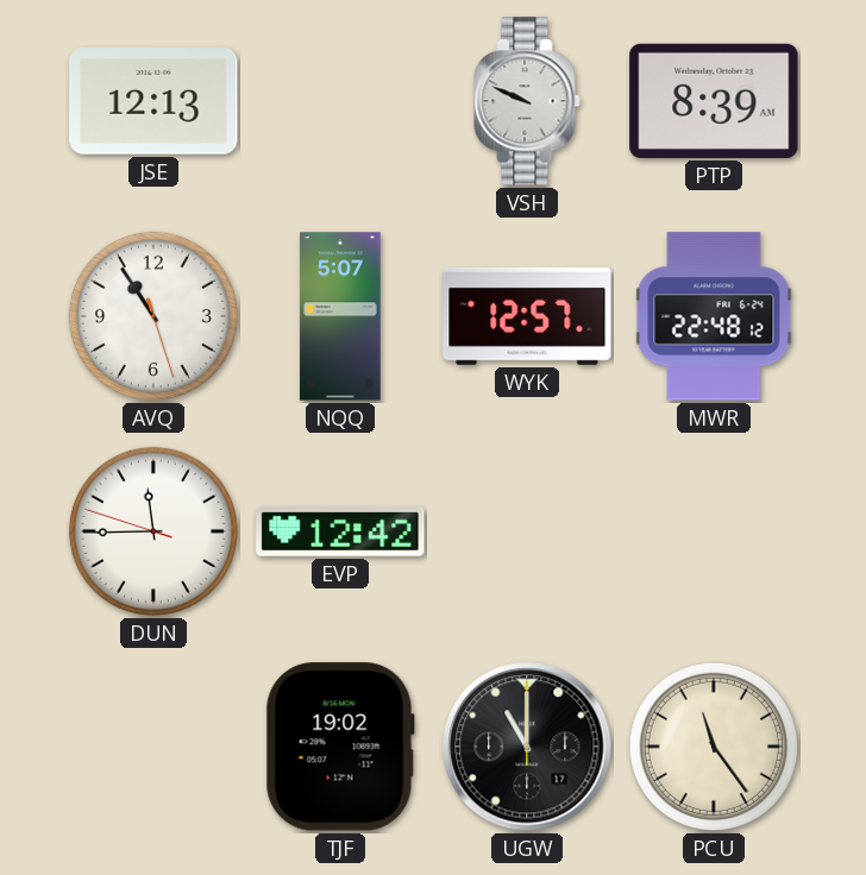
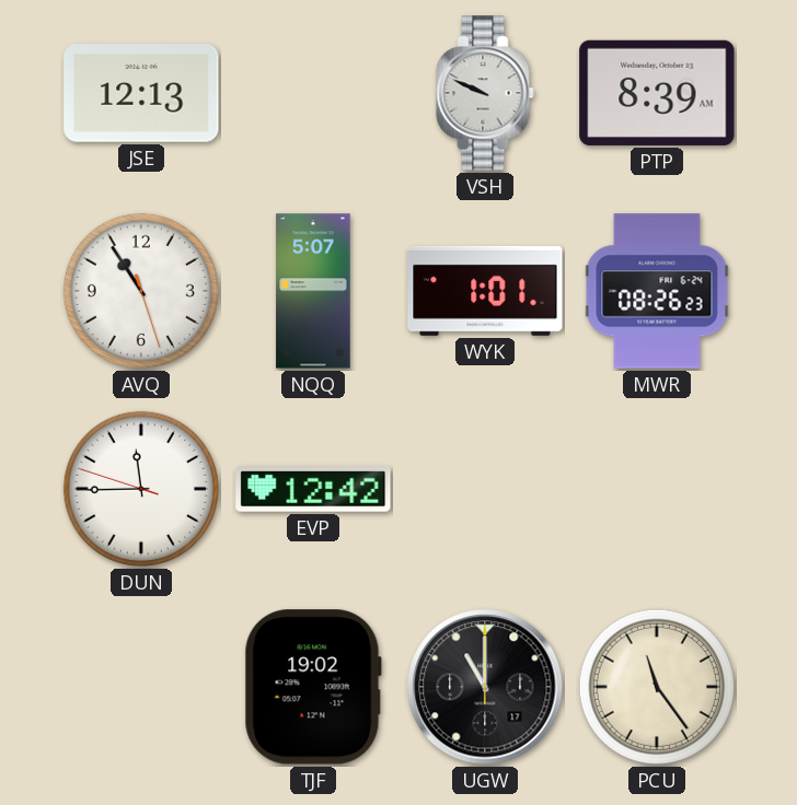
WYK: 12:57 -> 1:01
MWR: 22:48 -> 08:26
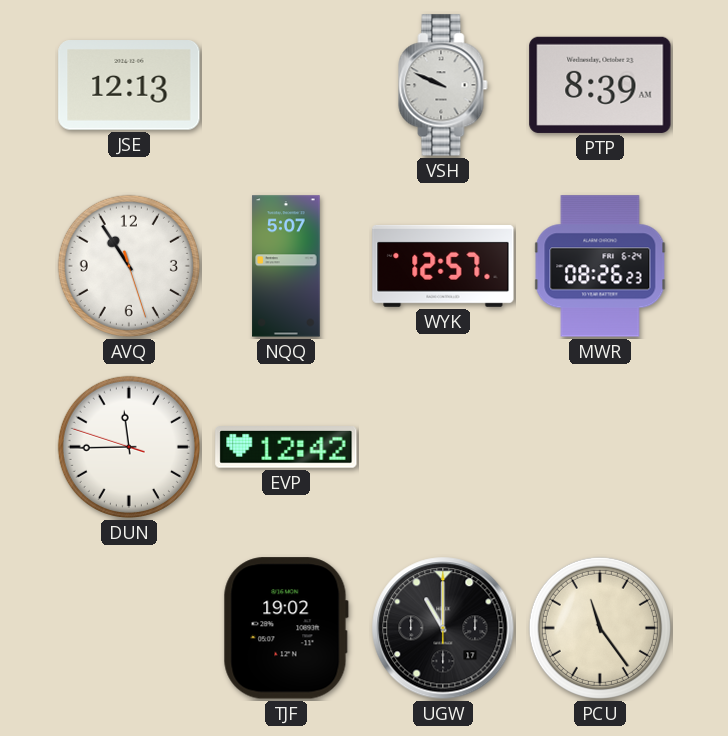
WYK: 1:01 -> 12:57
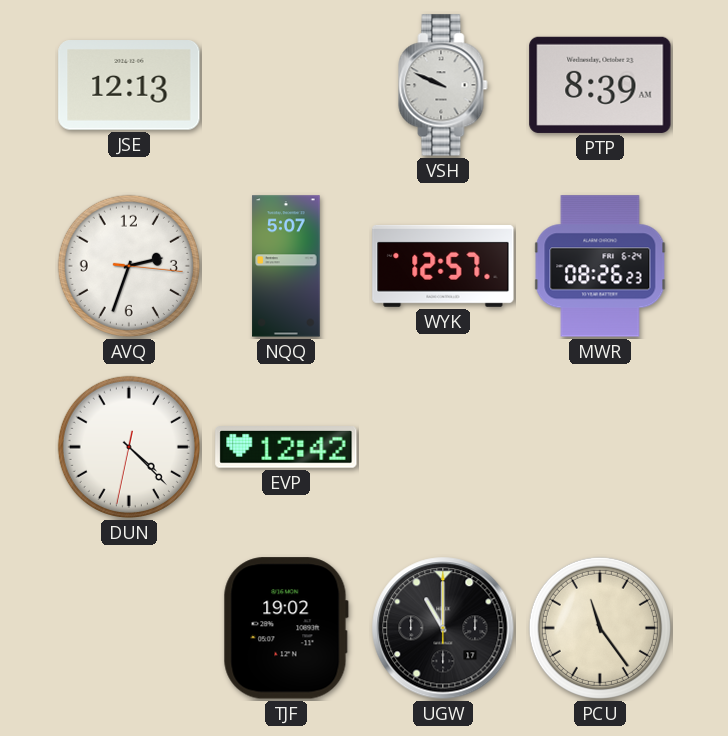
AVQ: 10:54 -> 2:33
DUN: 11:44 -> 4:22
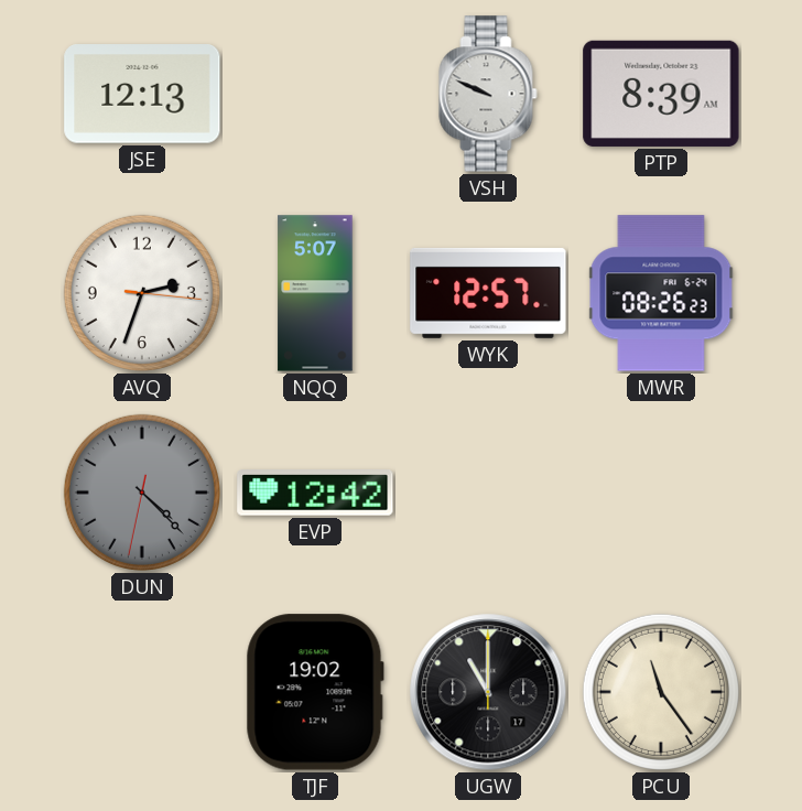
DUN dial: white -> grey
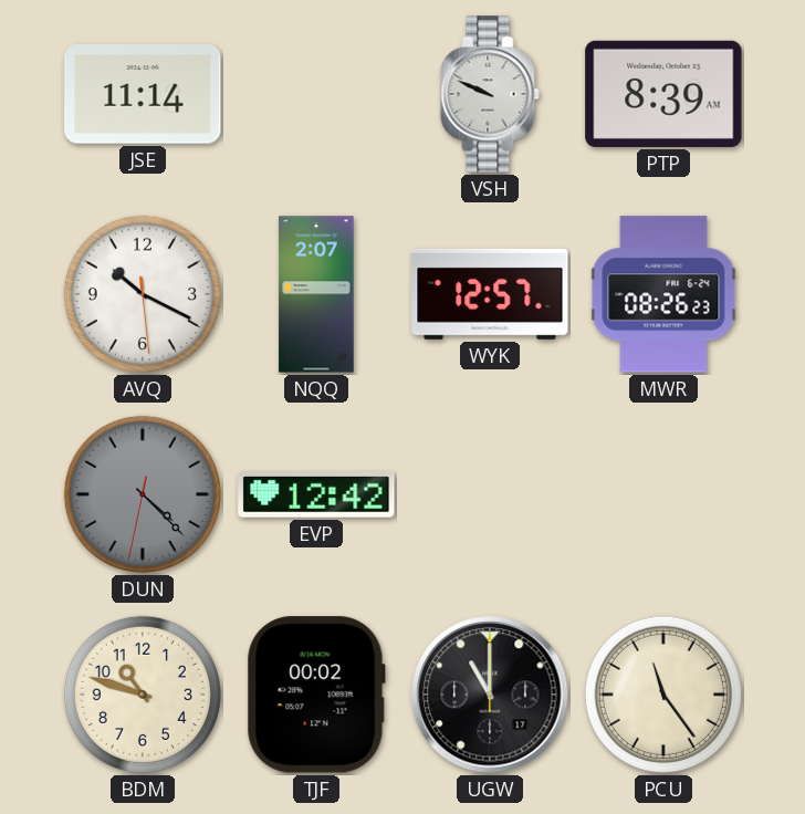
JSE: 12:13 -> 11:14
AVQ: 2:33 -> 10:19
NQQ: 5:07 -> 2:07
BDM: none -> 10:48
TJF: 19:02 -> 00:02
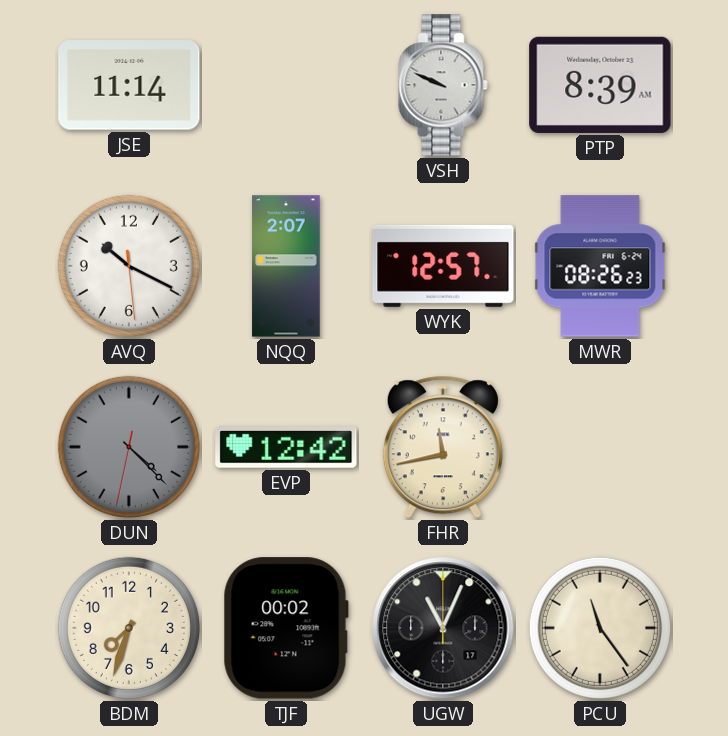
FHR: none -> 11:43
BDM: 10:48 -> 7:33
UGW: 11:00 -> 11:04
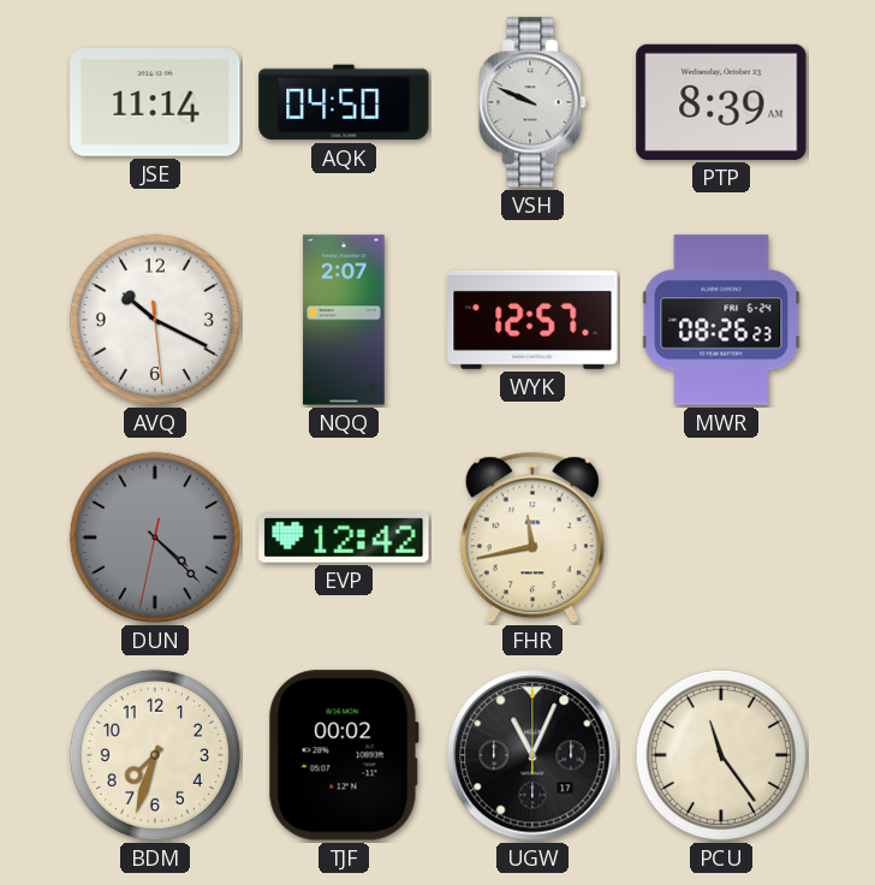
AQK: none -> 04:50
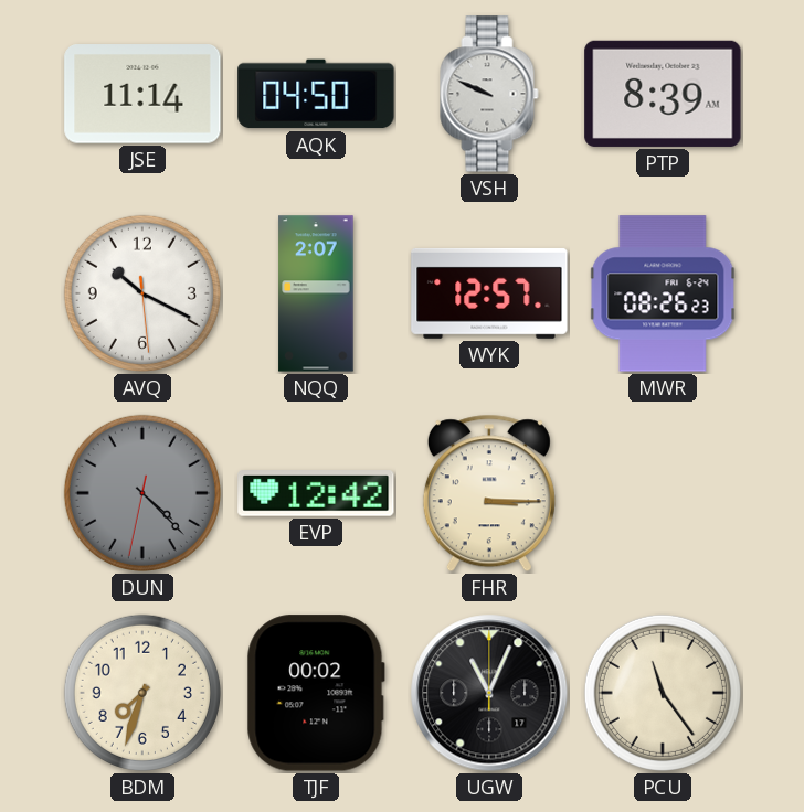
FHR: 11:43 -> 3:15
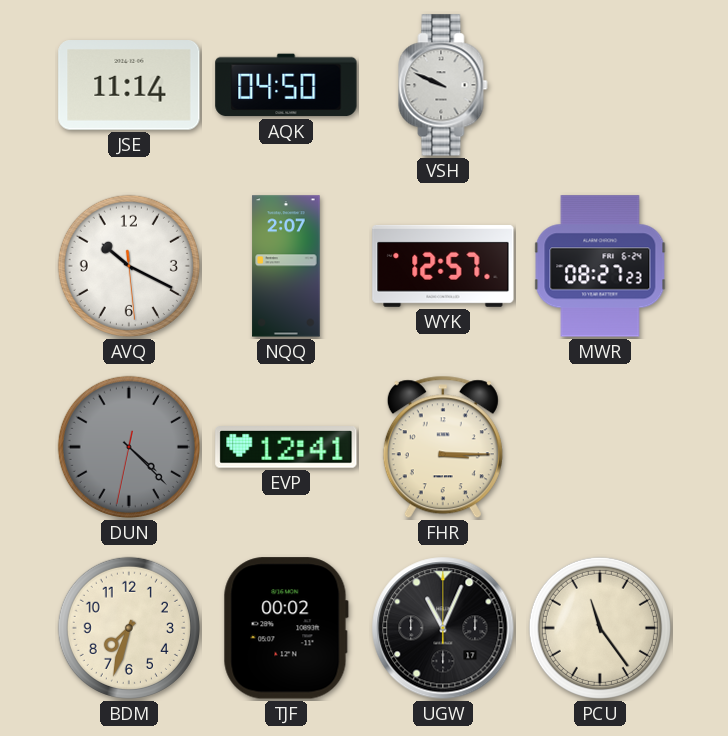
PTP: 8:39 -> none
MWR: 08:26 -> 08:27
EVP: 12:42 -> 12:41
